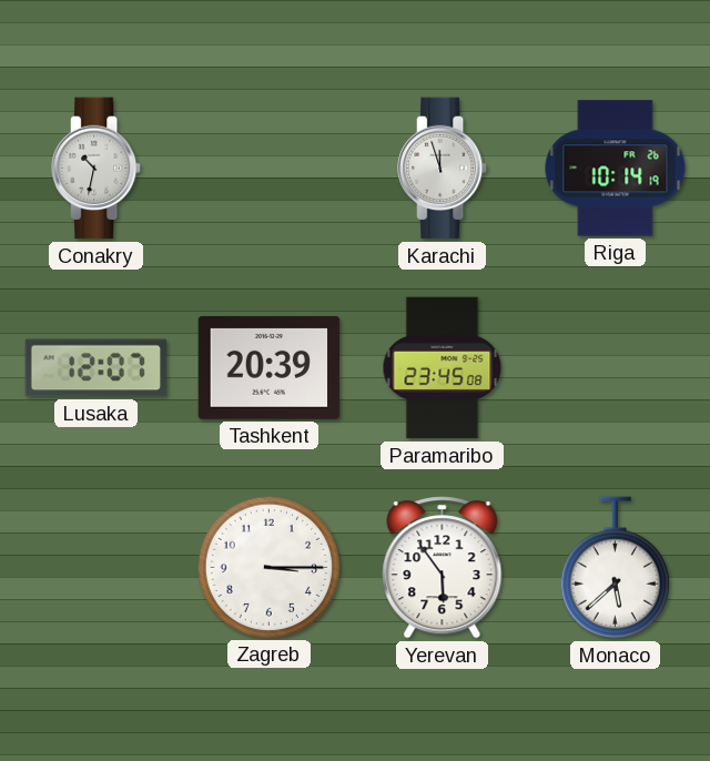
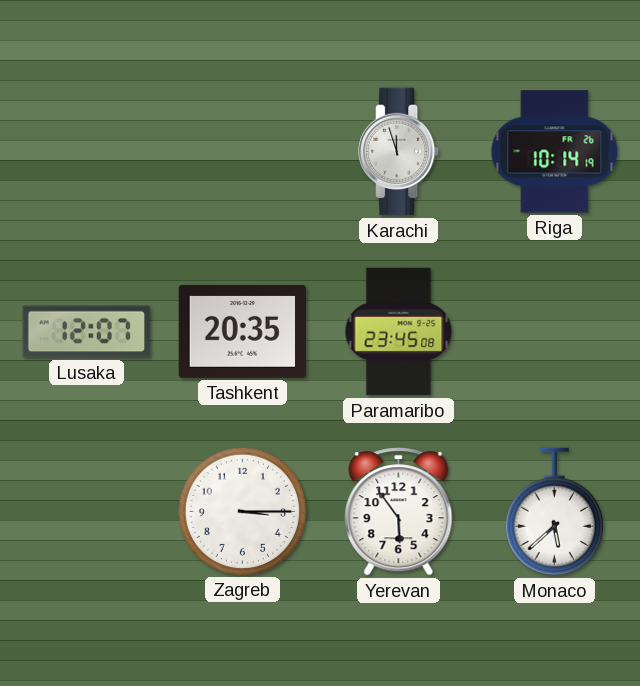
Conakry: 10:32 -> none
Tashkent: 20:39 -> 20:35
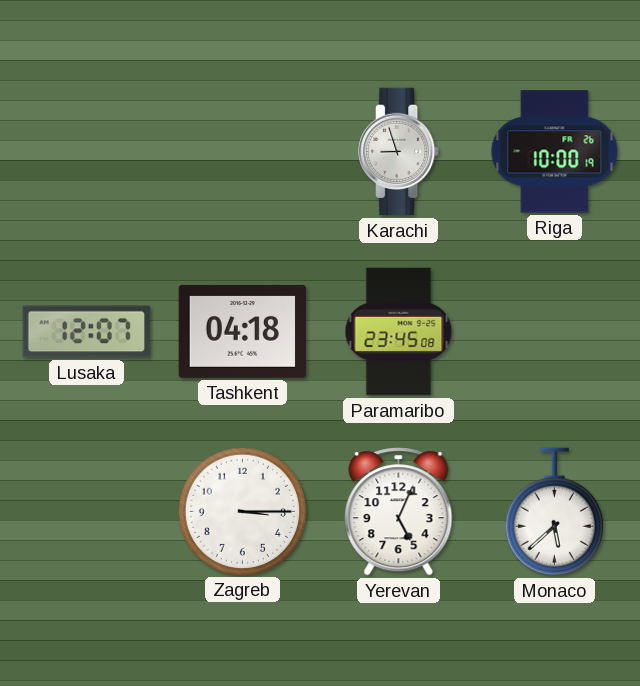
Karachi: 11:57 -> 8:57
Riga: 10:14 -> 10:00
Tashkent: 20:35 -> 04:18
Yerevan: 5:54 -> 5:04
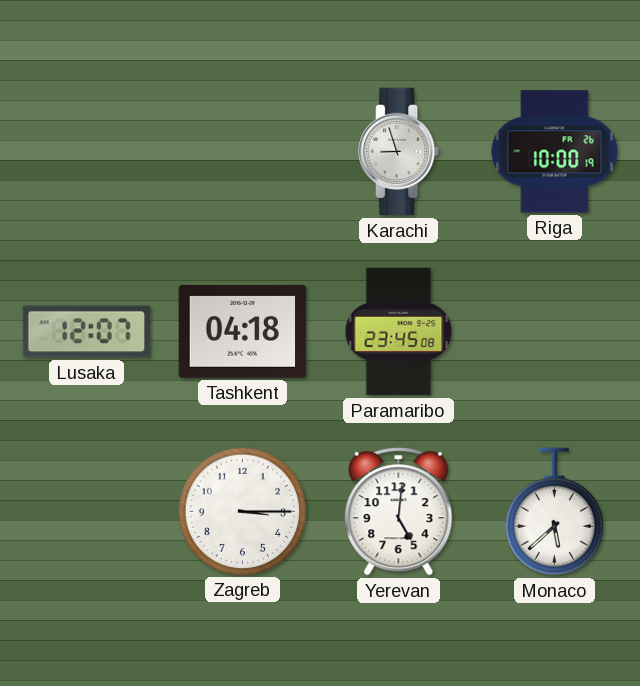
Yerevan: 5:04 -> 5:01
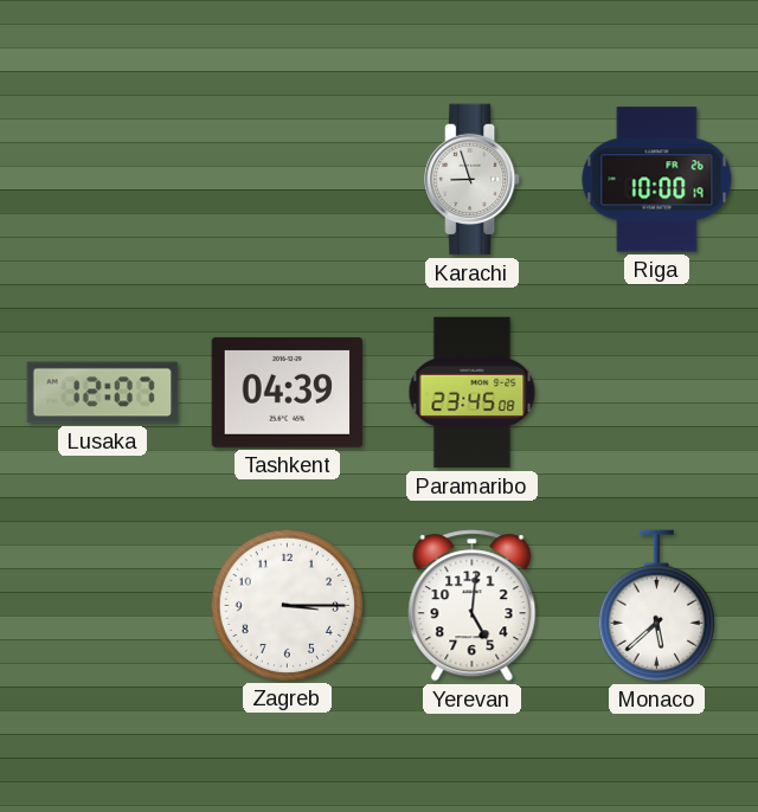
Tashkent: 04:18 -> 04:39
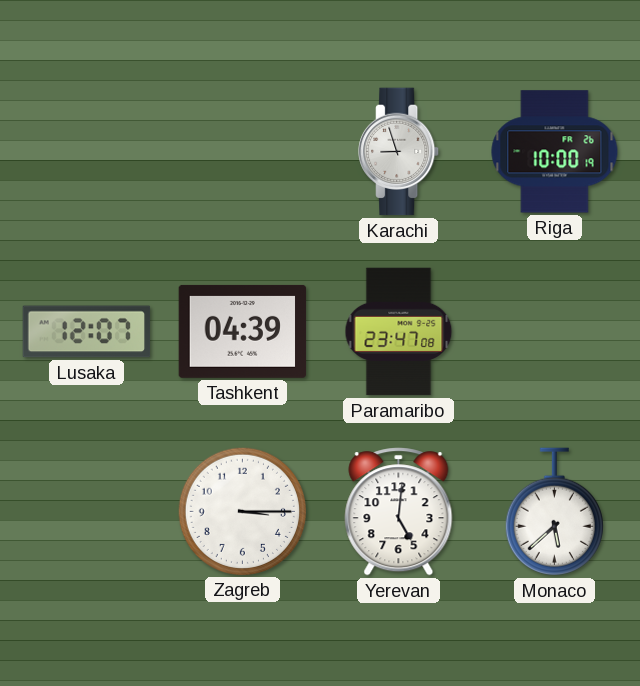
Paramaribo: 23:45 -> 23:47
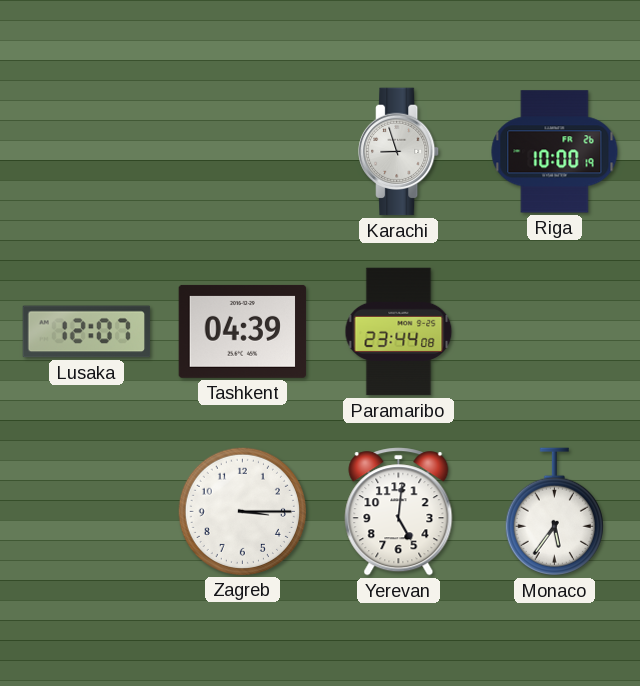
Paramaribo: 23:47 -> 23:44
Monaco: 5:38 -> 5:36
